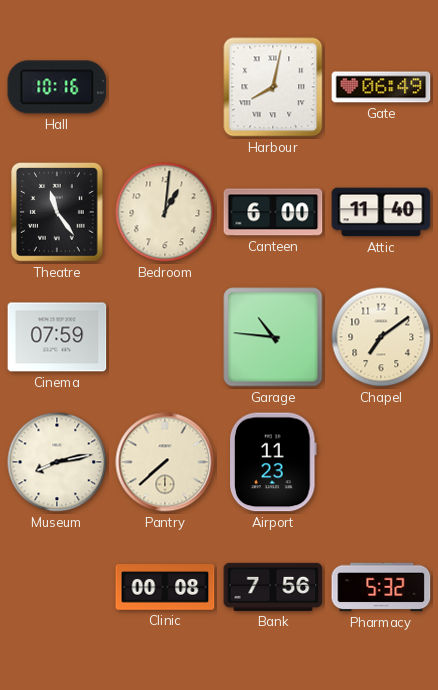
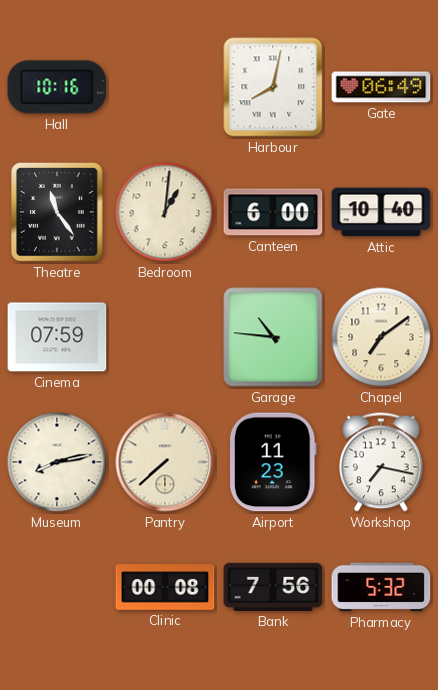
Attic: 11:40 -> 10:40
Workshop: none -> 7:17
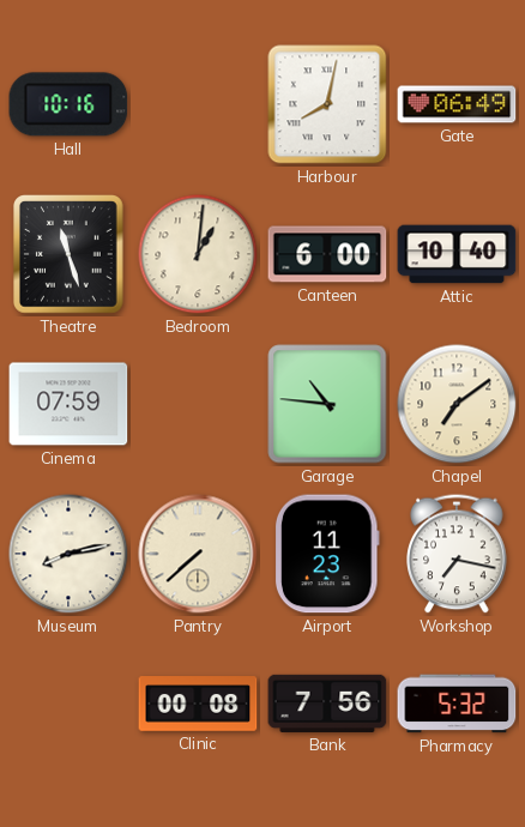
Theatre: 11:24 -> 11:27
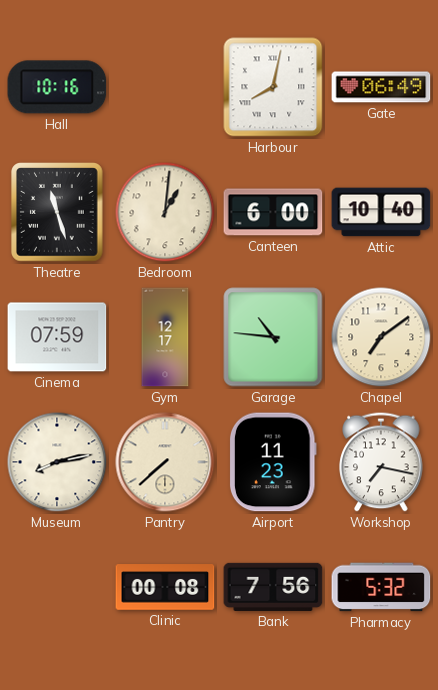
Gym: none -> 12:17
